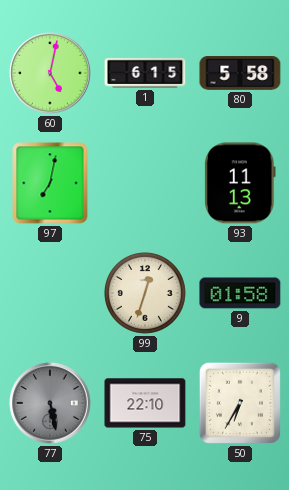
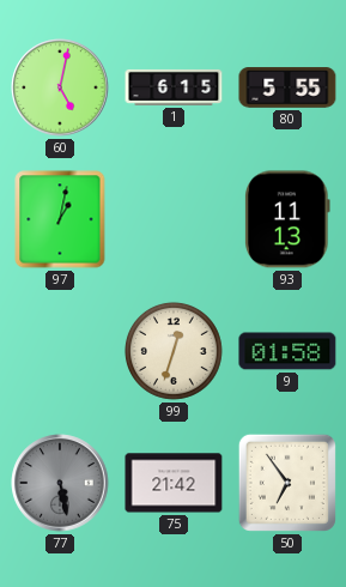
80: 5:58 -> 5:55
97: 7:02 -> 1:02
75: 22:10 -> 21:42
50: 6:35 -> 6:54
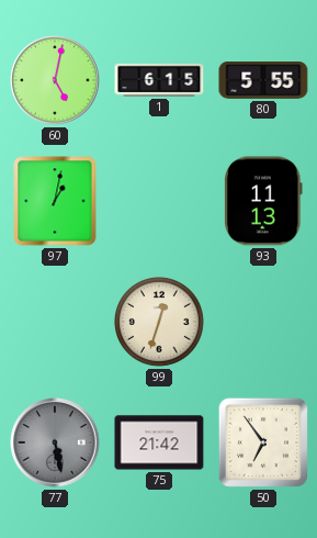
9: 01:58 -> none
